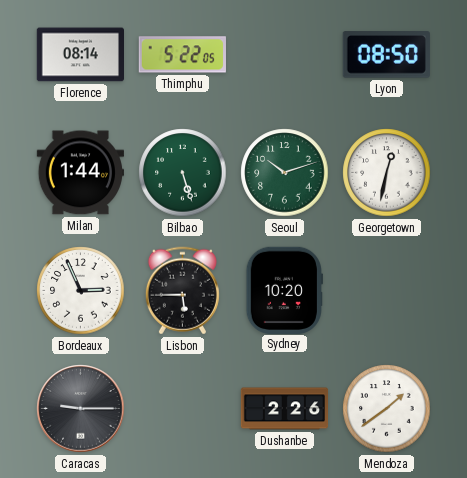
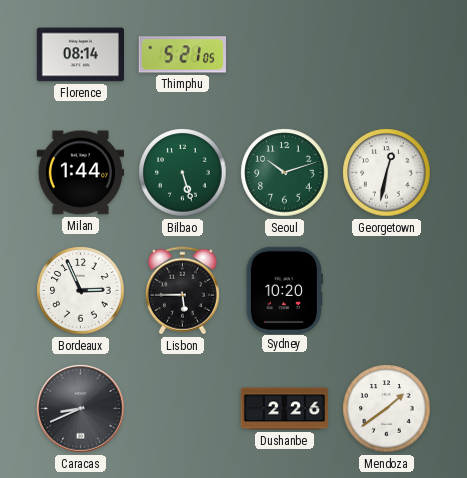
Thimphu: 5:22 -> 5:21
Lyon: 08:50 -> none
Caracas: 9:15 -> 8:41
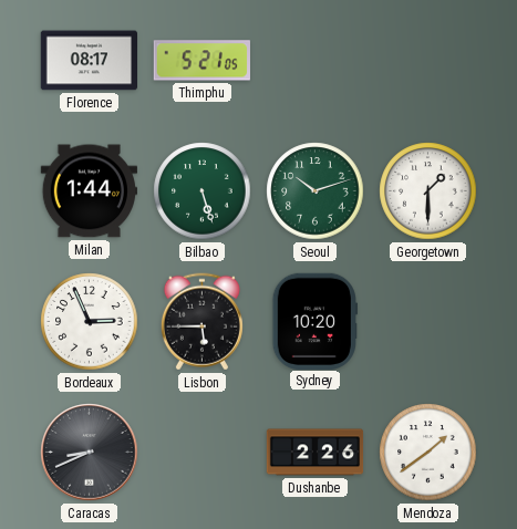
Florence: 08:14 -> 08:17
Georgetown: 12:32 -> 1:30
